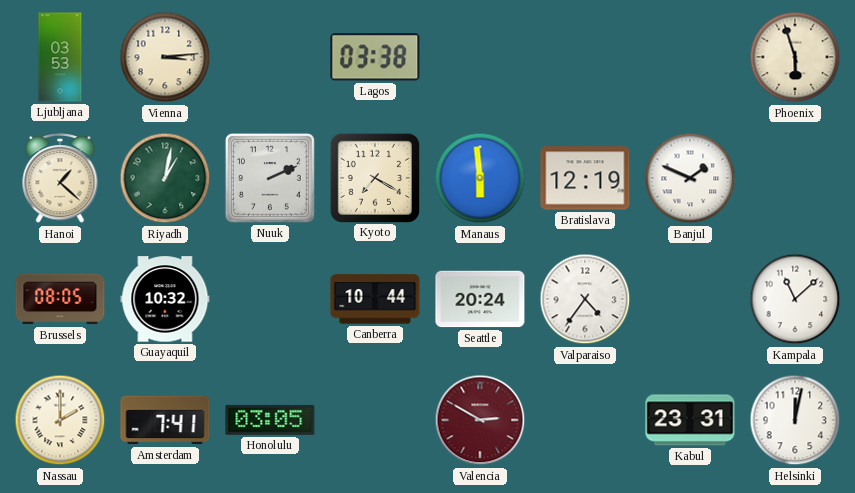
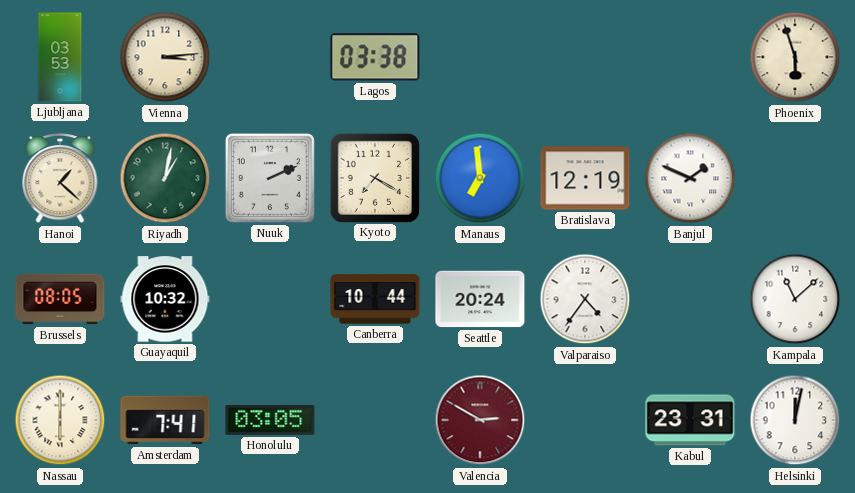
Manaus: 5:59 -> 6:59
Nassau: 2:00 -> 6:00
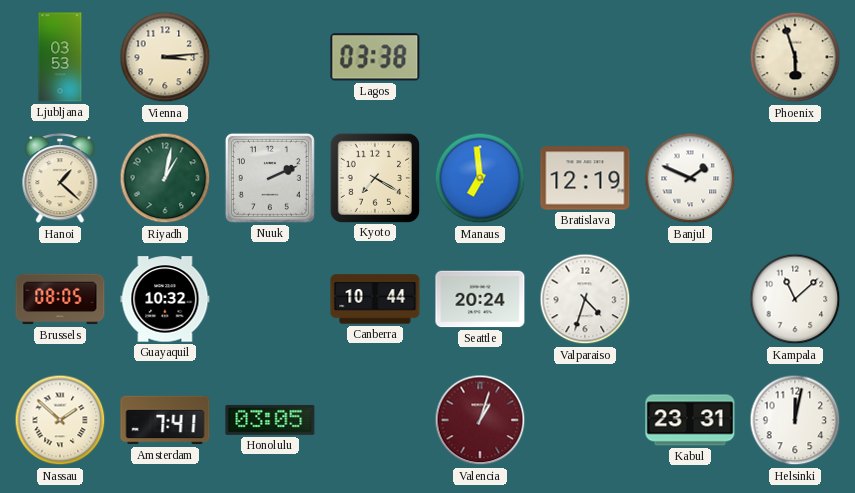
Valparaiso: 4:36 -> 4:33
Nassau: 6:00 -> 1:52
Valencia: 2:50 -> 1:03
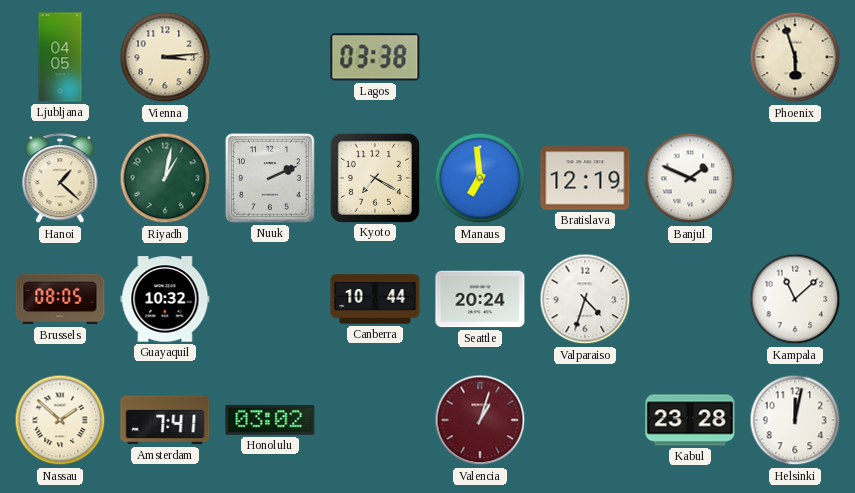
Ljubljana: 03:53 -> 04:05
Honolulu: 03:05 -> 03:02
Kabul: 23:31 -> 23:28
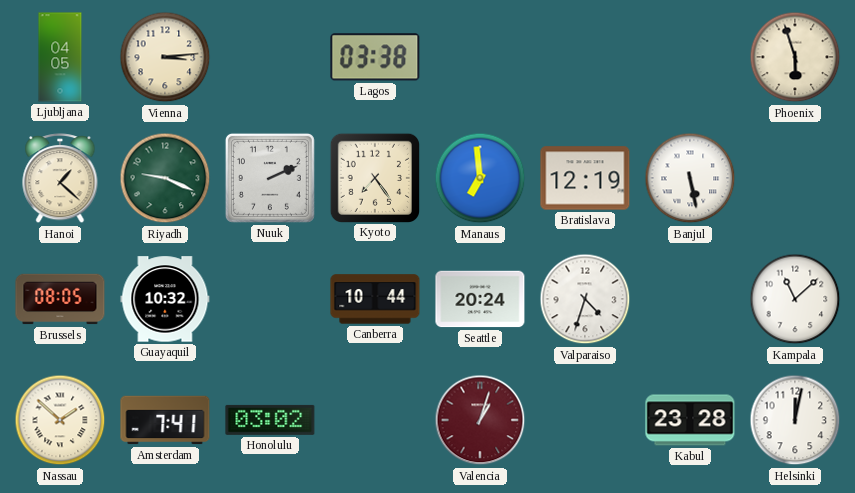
Riyadh: 1:02 -> 9:19
Kyoto: 7:20 -> 7:24
Banjul: 1:49 -> 5:28
